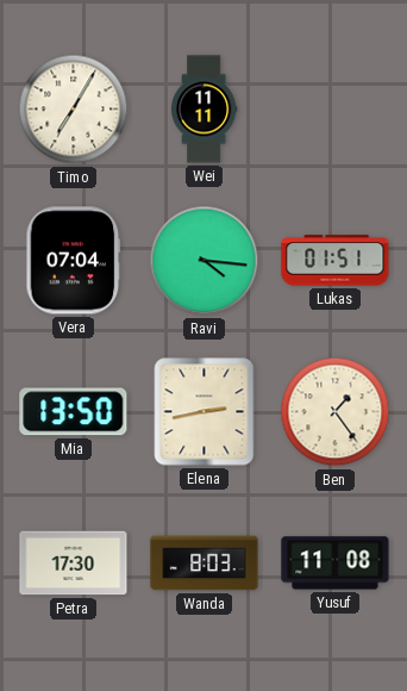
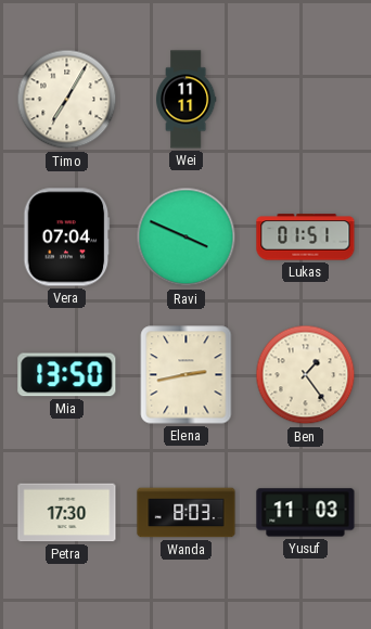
Ravi: 4:16 -> 3:49
Yusuf: 11:08 -> 11:03
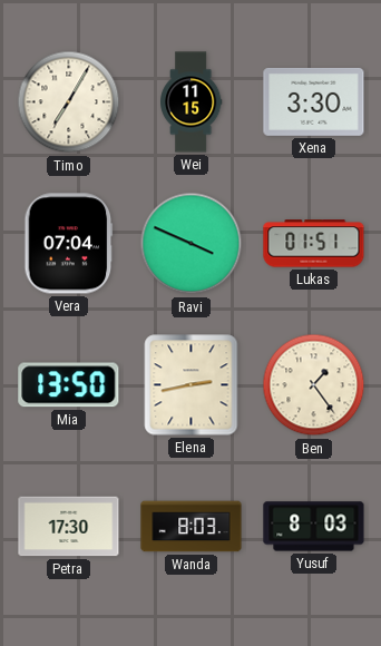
Wei: 11:11 -> 11:15
Xena: none -> 3:30
Yusuf: 11:03 -> 8:03
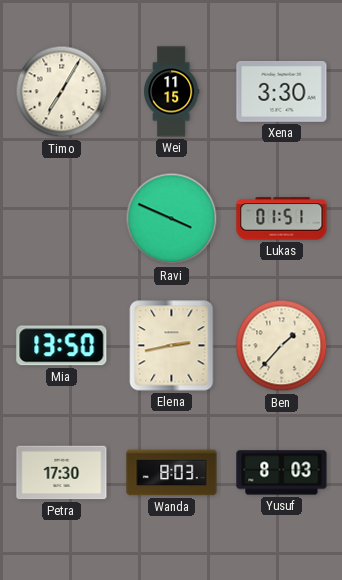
Vera: 07:04 -> none
Ben: 1:24 -> 1:37
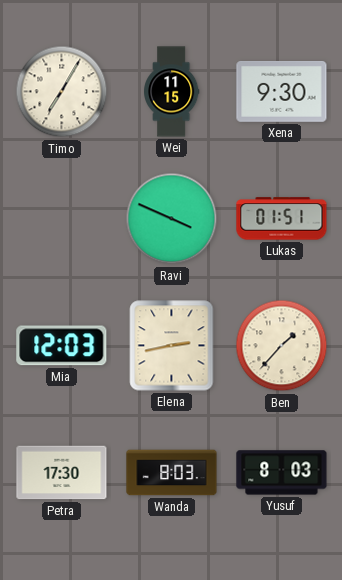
Xena: 3:30 -> 9:30
Mia: 13:50 -> 12:03
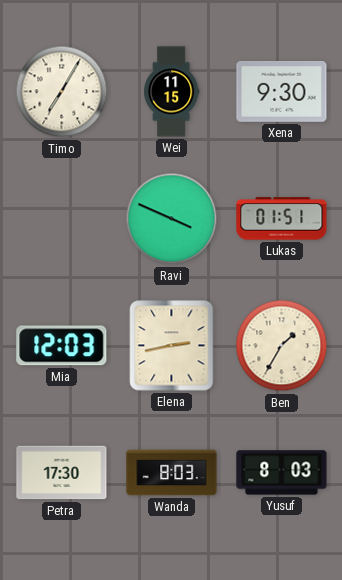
Ben: 1:37 -> 1:35
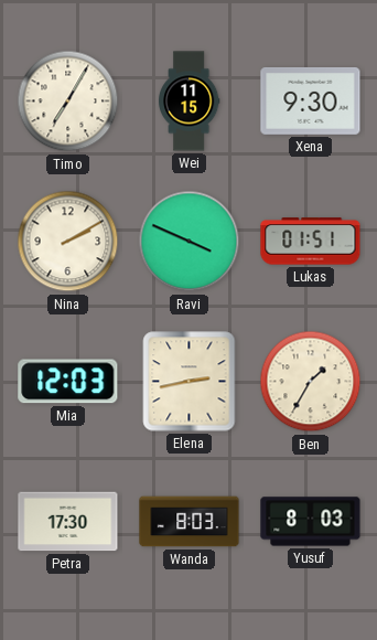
Nina: none -> 2:10
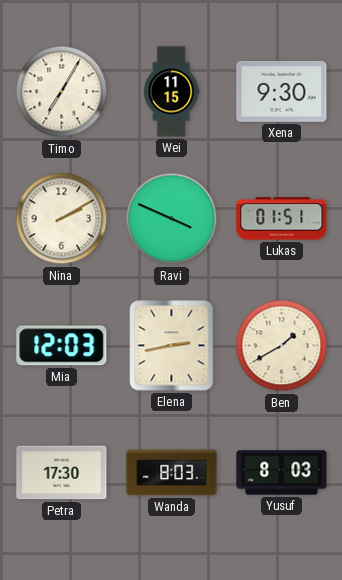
Ben: 1:35 -> 1:40
